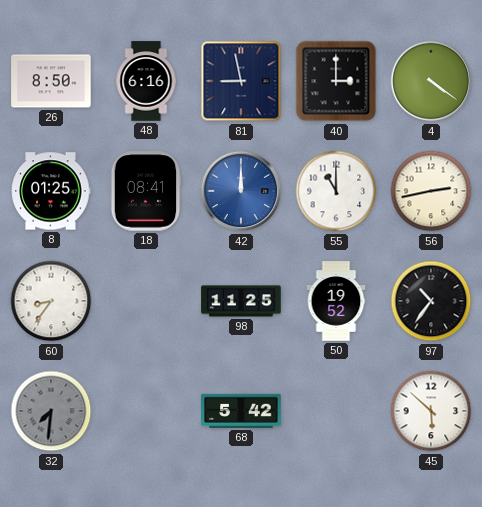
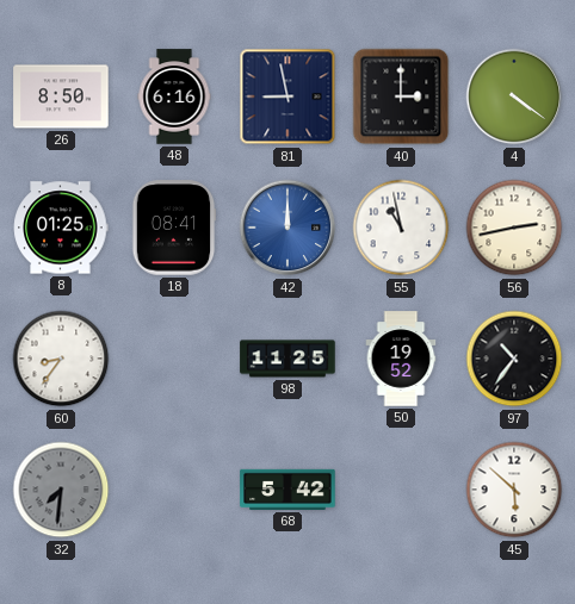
55: 11:00 -> 10:58
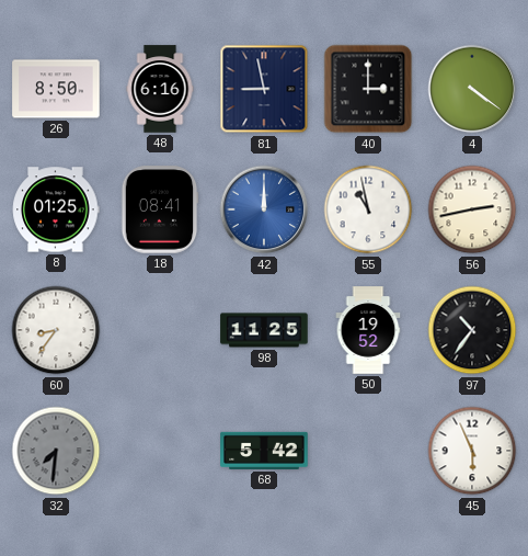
45: 5:52 -> 5:56
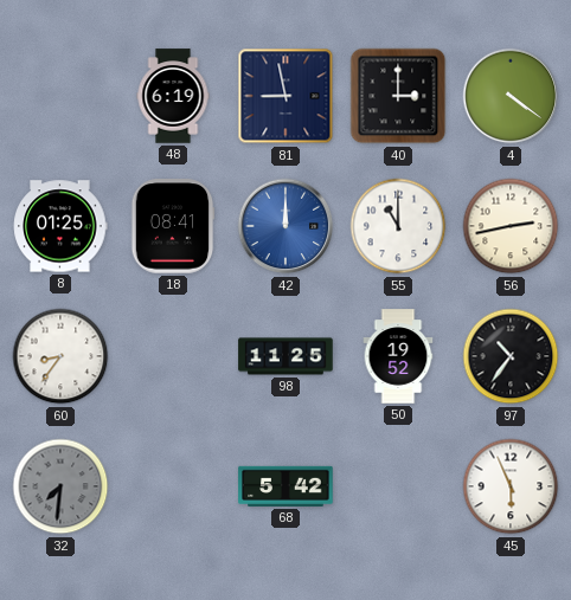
26: 8:50 -> none
48: 6:16 -> 6:19
55: 10:58 -> 11:00
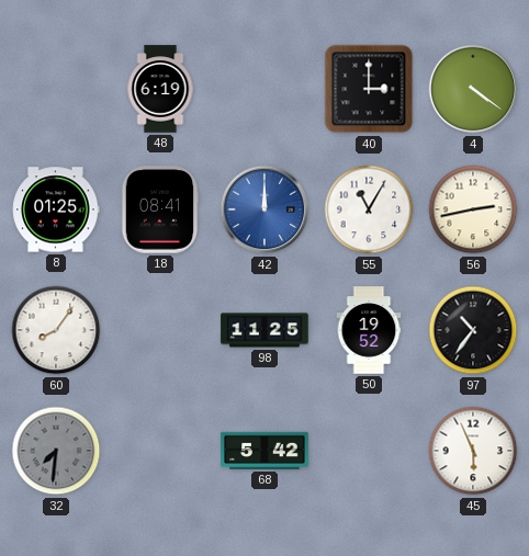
81: 8:58 -> none
55: 11:00 -> 11:05
60: 8:36 -> 8:06
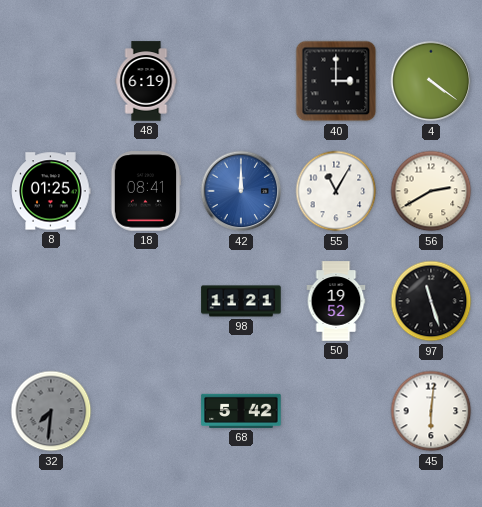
56: 2:43 -> 2:40
60: 8:06 -> none
98: 11:25 -> 11:21
97: 10:36 -> 11:27
45: 5:56 -> 6:01
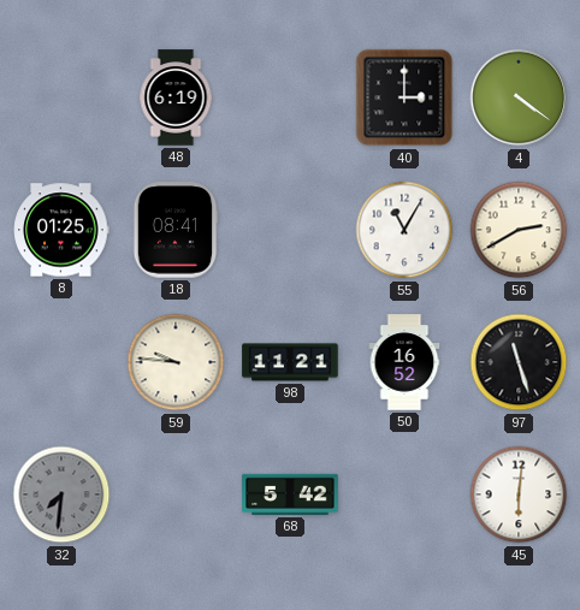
42: 12:00 -> none
59: none -> 9:46
50: 19:52 -> 16:52
